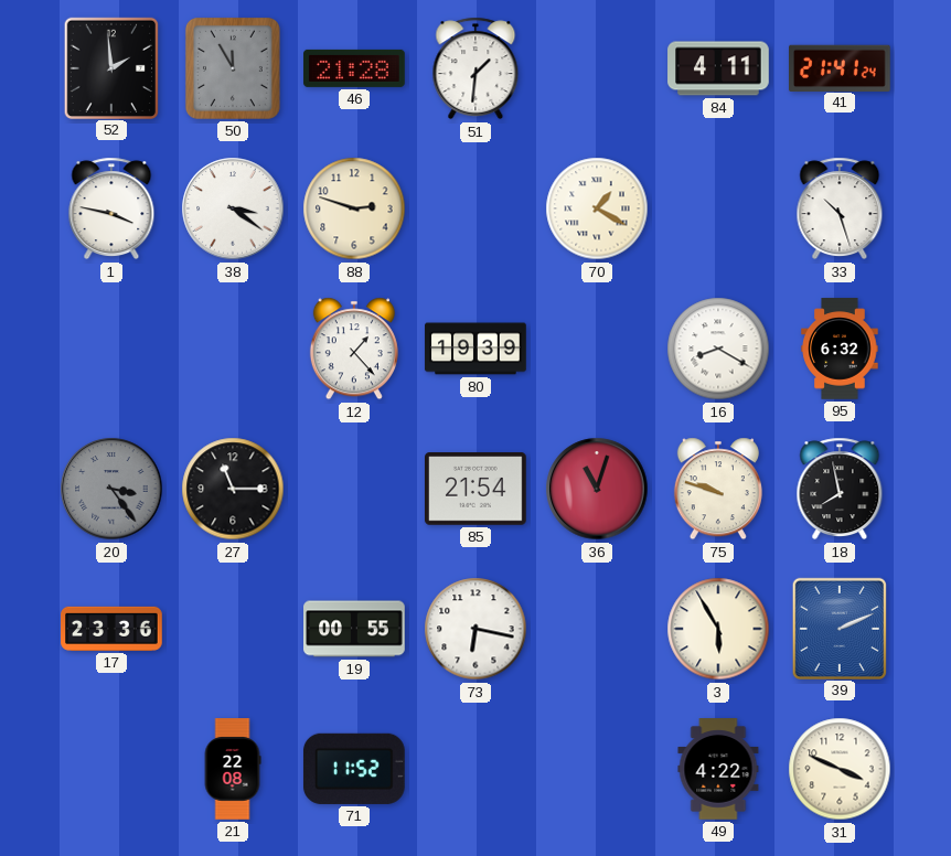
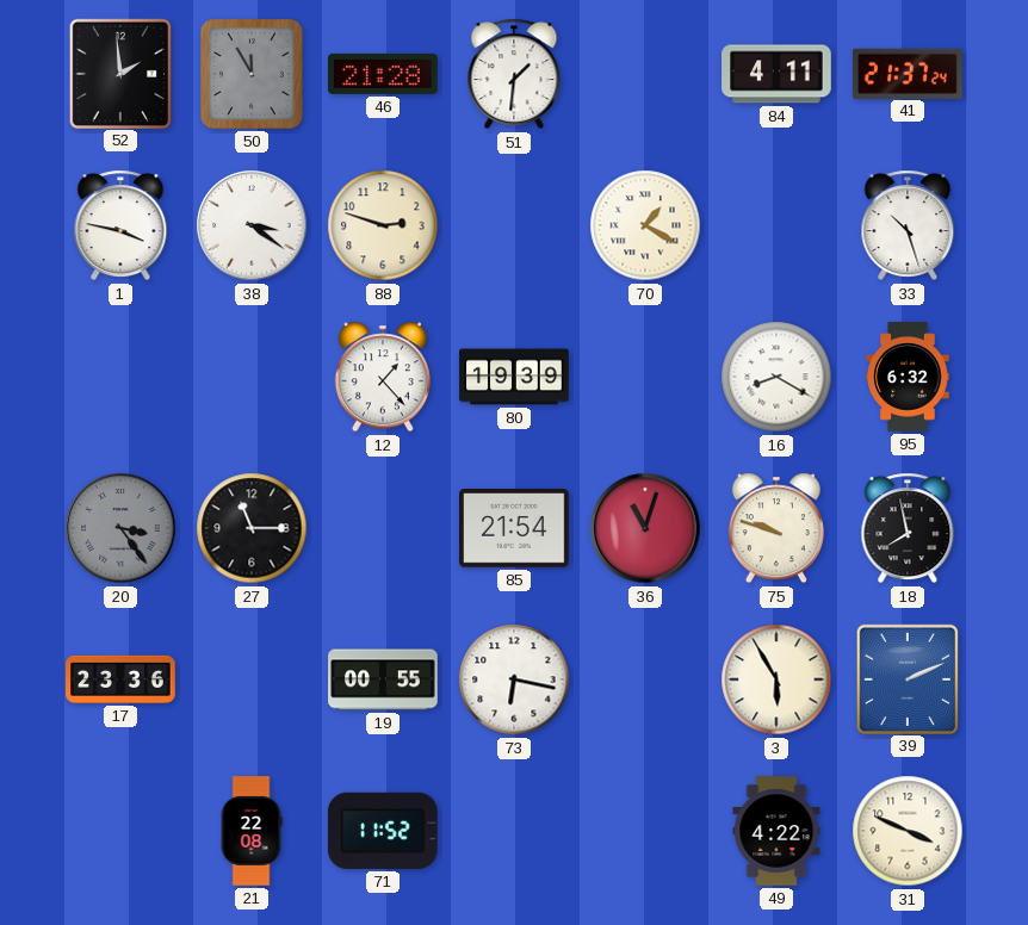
41: 21:41 -> 21:37
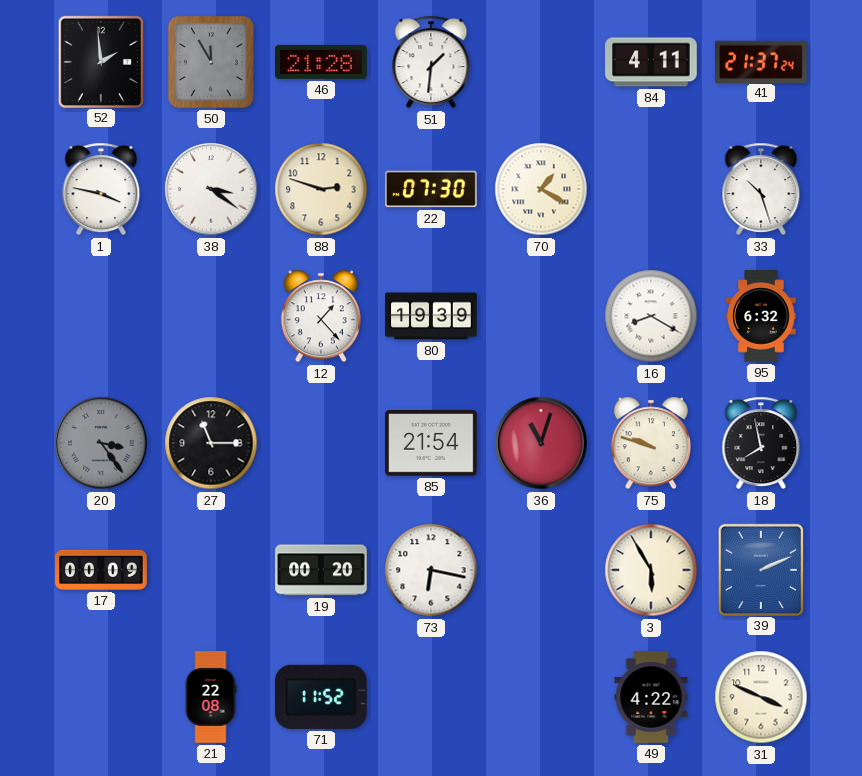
22: none -> 07:30
17: 23:36 -> 00:09
19: 00:55 -> 00:20
